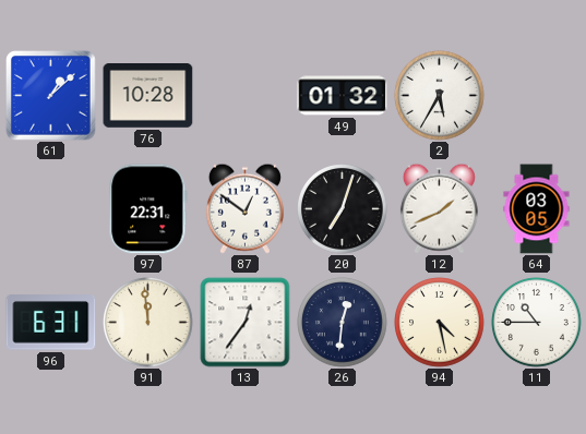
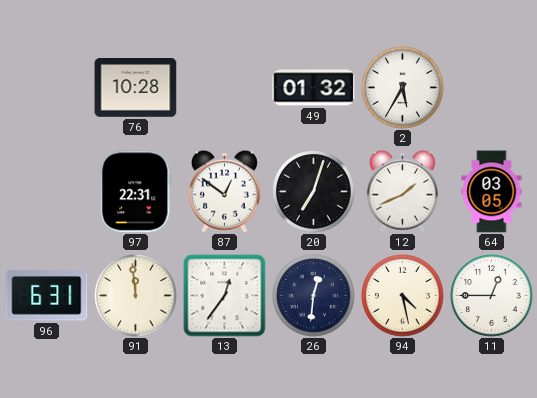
61: 1:08 -> none
11: 10:45 -> 12:45
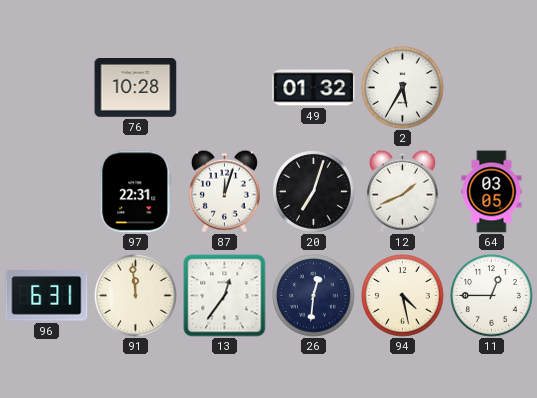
87: 12:51 -> 12:03
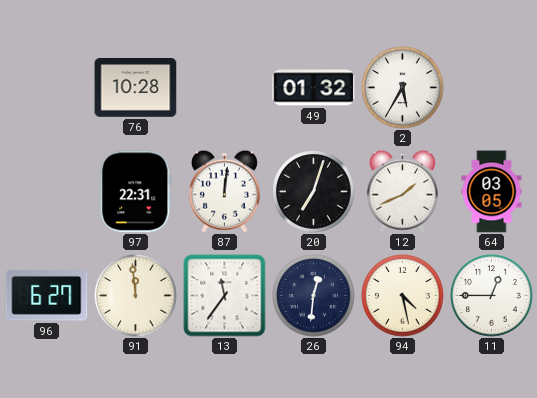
87: 12:03 -> 12:01
96: 6:31 -> 6:27
13: 12:36 -> 11:36
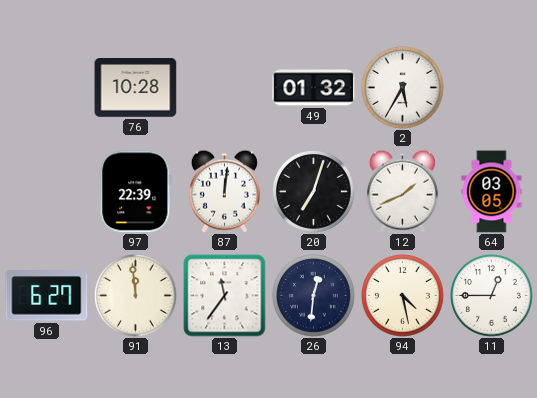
97: 22:31 -> 22:39
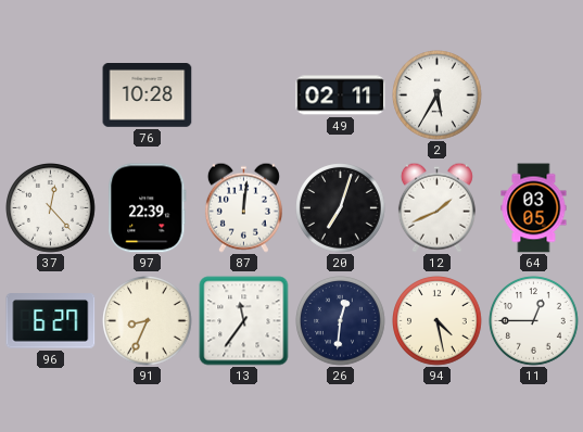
49: 01:32 -> 02:11
37: none -> 12:23
91: 11:59 -> 8:34
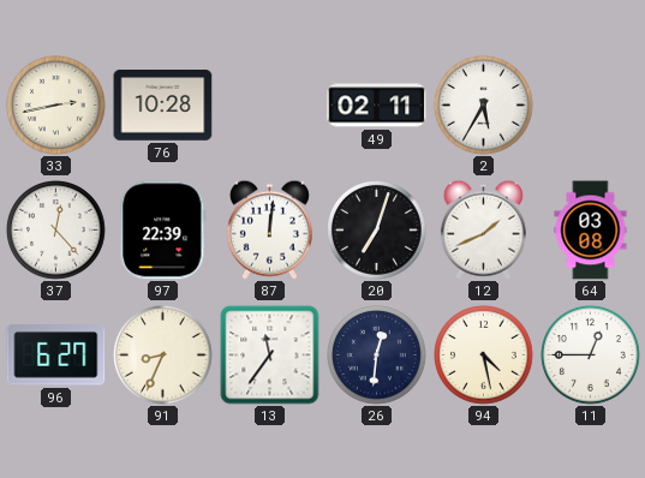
33: none -> 2:43
64: 03:05 -> 03:08
